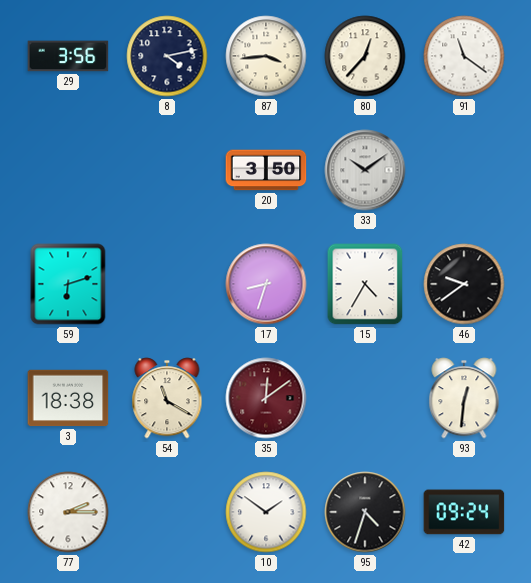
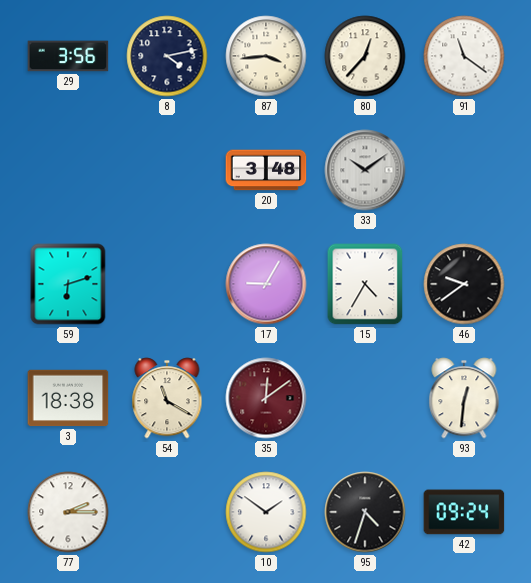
20: 3:50 -> 3:48
17: 8:33 -> 9:05
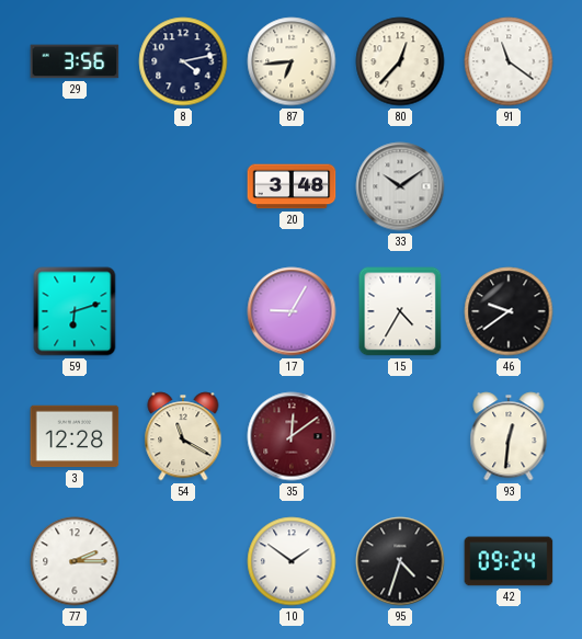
87: 3:44 -> 6:44
3: 18:38 -> 12:28
